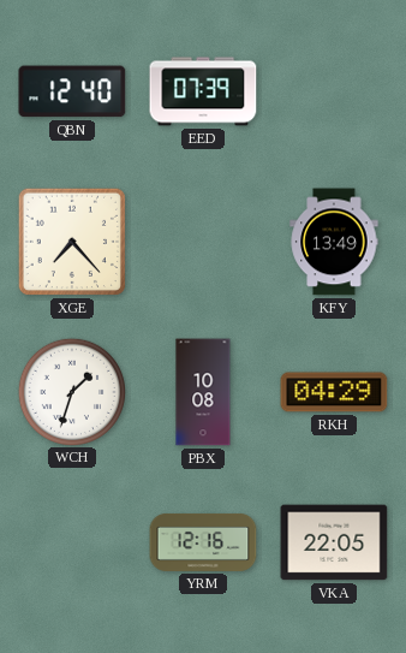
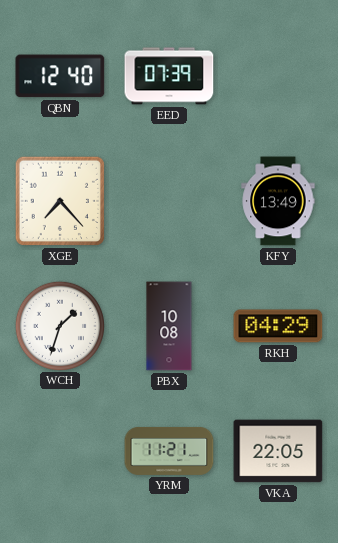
YRM: 12:16 -> 11:21
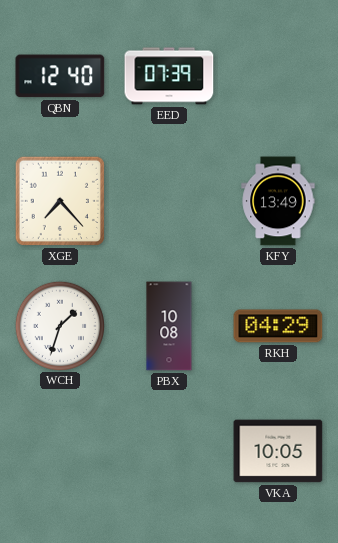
YRM: 11:21 -> none
VKA: 22:05 -> 10:05
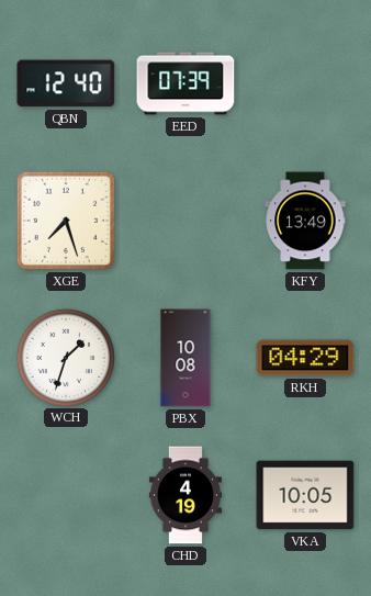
XGE: 7:23 -> 7:27
CHD: none -> 4:19
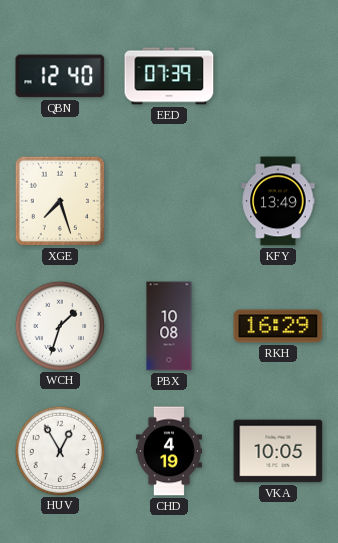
RKH: 04:29 -> 16:29
HUV: none -> 12:55
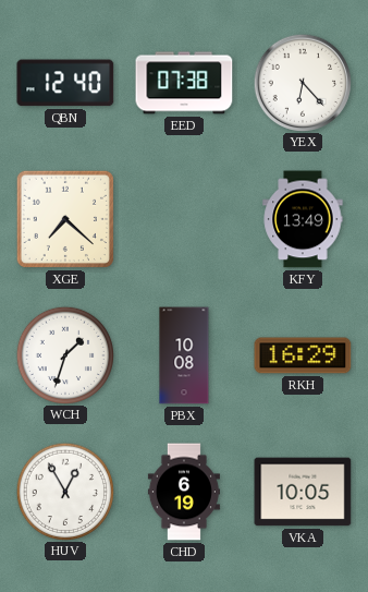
EED: 07:39 -> 07:38
YEX: none -> 6:23
XGE: 7:27 -> 7:22
CHD: 4:19 -> 6:19
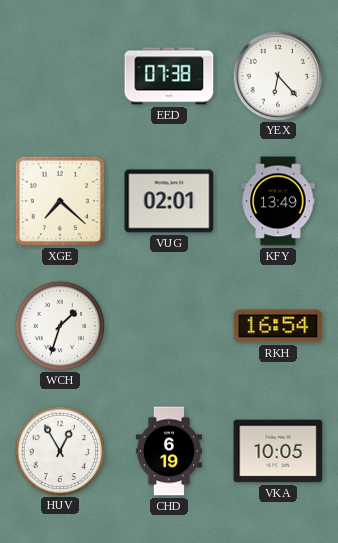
QBN: 12:40 -> none
VUG: none -> 02:01
PBX: 10:08 -> none
RKH: 16:29 -> 16:54
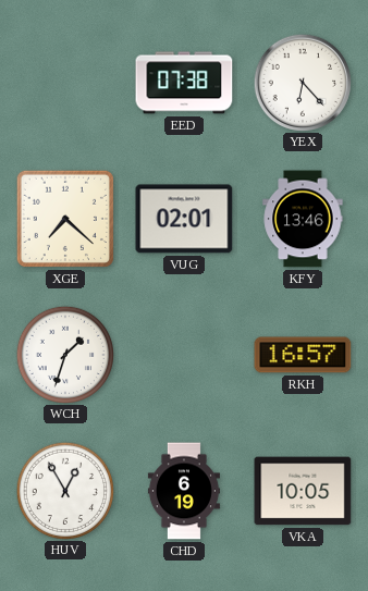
KFY: 13:49 -> 13:46
RKH: 16:54 -> 16:57
